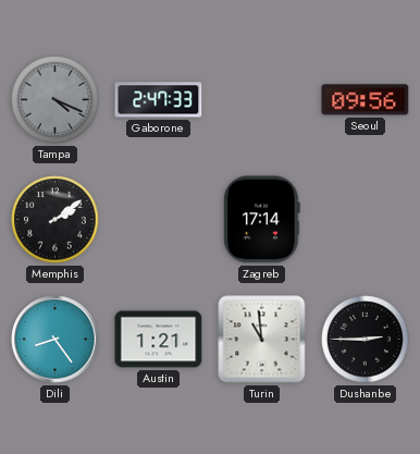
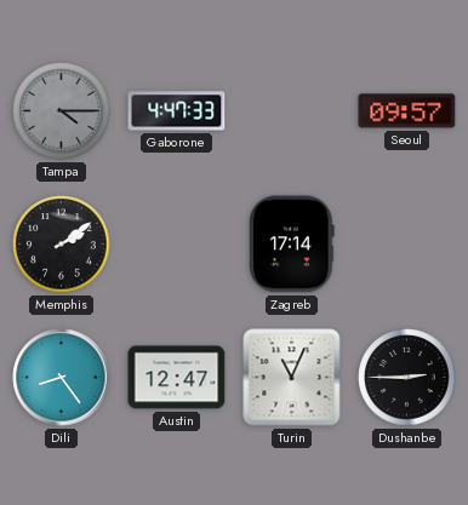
Tampa: 4:19 -> 4:15
Gaborone: 2:47 -> 4:47
Seoul: 09:56 -> 09:57
Austin: 1:21 -> 12:47
Turin: 10:59 -> 11:04
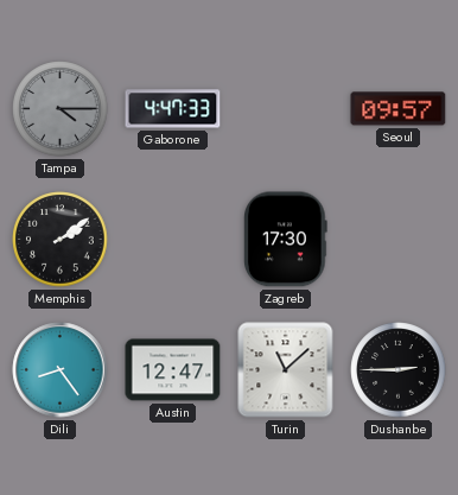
Zagreb: 17:14 -> 17:30
Turin: 11:04 -> 11:08
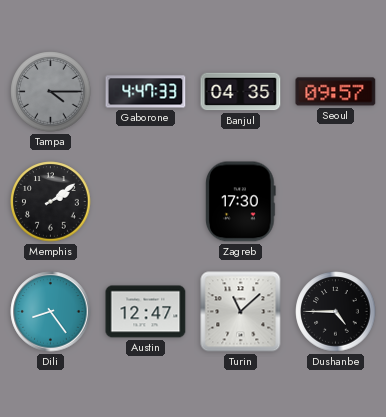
Banjul: none -> 04:35
Dushanbe: 2:45 -> 4:45
